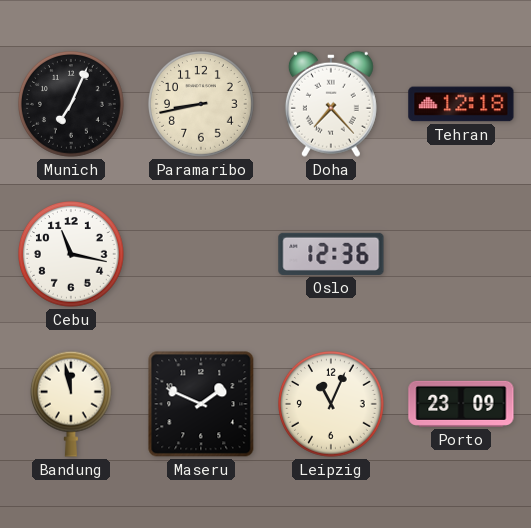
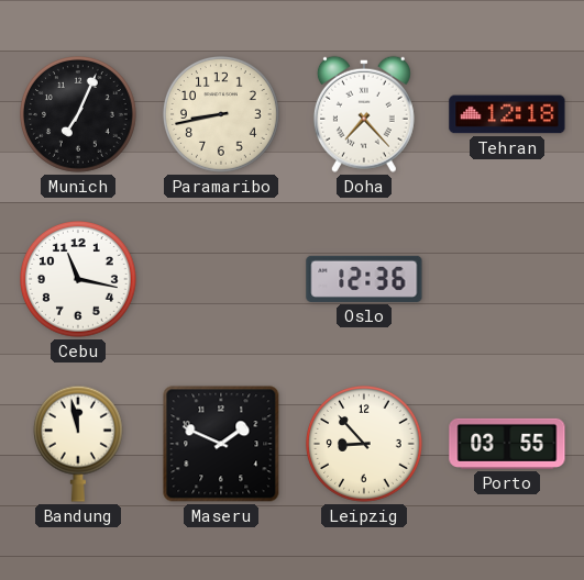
Leipzig: 11:04 -> 8:53
Porto: 23:09 -> 03:55
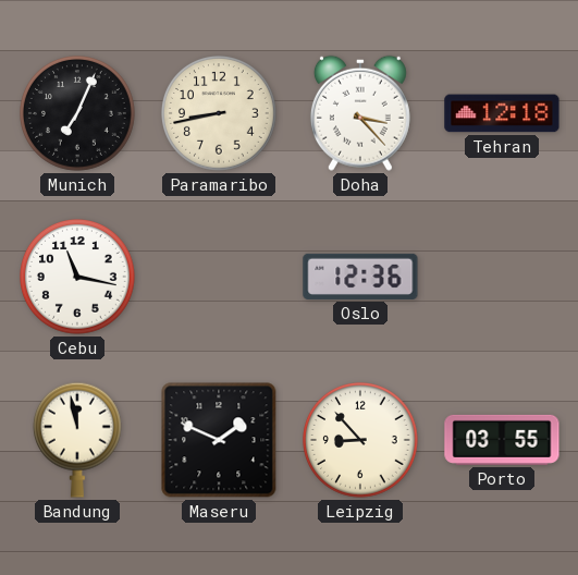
Doha: 7:23 -> 3:23
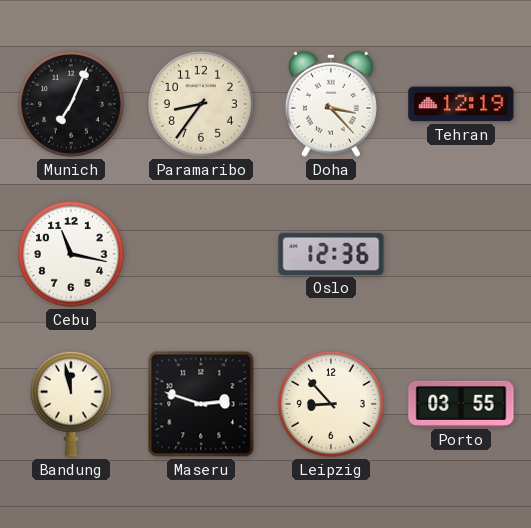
Paramaribo: 8:43 -> 8:36
Tehran: 12:18 -> 12:19
Maseru: 1:49 -> 2:48
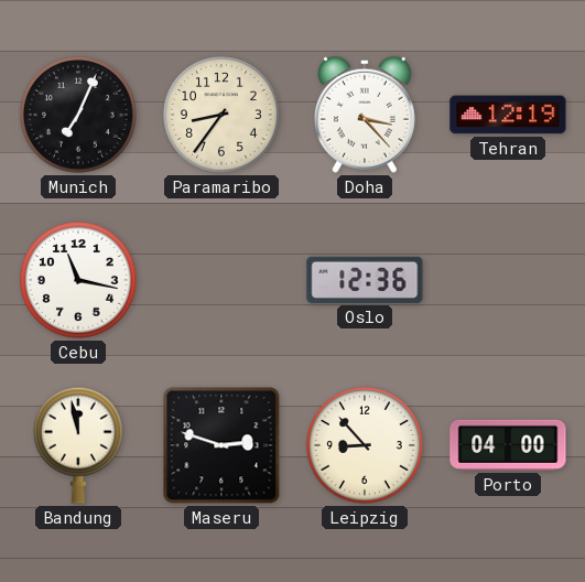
Porto: 03:55 -> 04:00
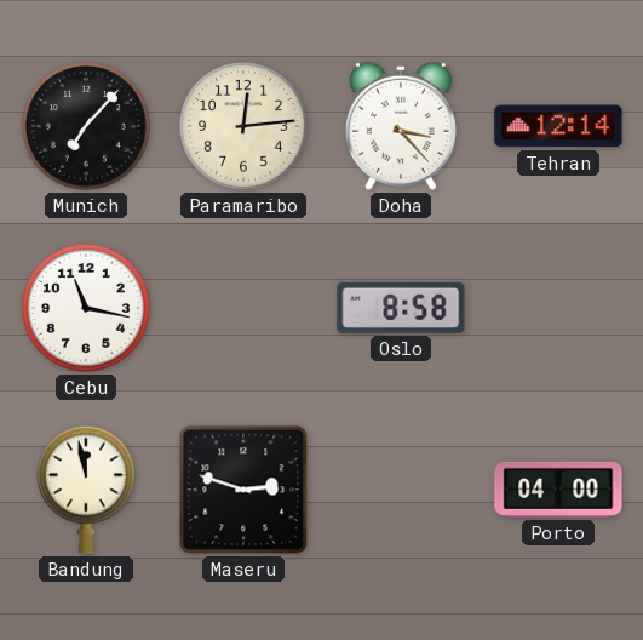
Munich: 7:04 -> 7:07
Paramaribo: 8:36 -> 12:14
Tehran: 12:19 -> 12:14
Oslo: 12:36 -> 8:58
Leipzig: 8:53 -> none
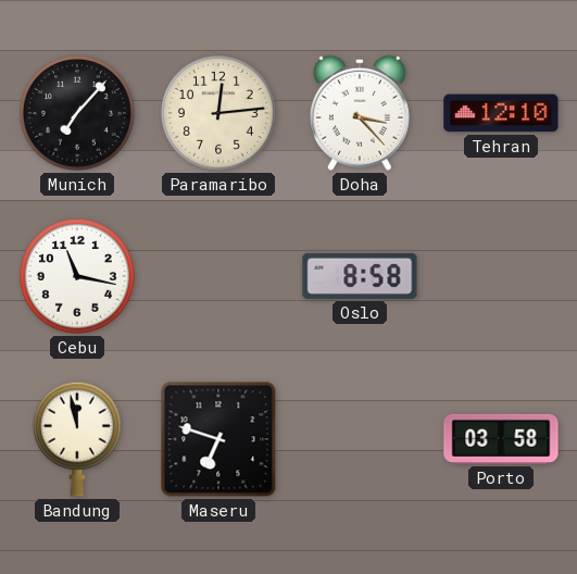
Tehran: 12:14 -> 12:10
Maseru: 2:48 -> 6:48
Porto: 04:00 -> 03:58
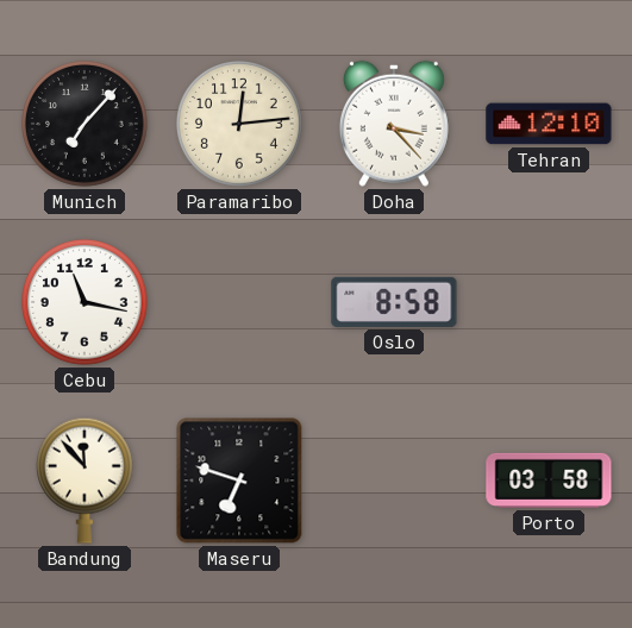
Bandung: 11:58 -> 11:53
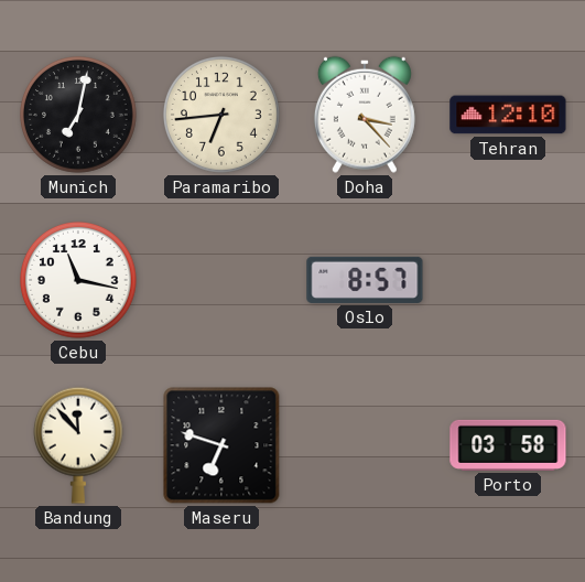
Munich: 7:07 -> 7:02
Paramaribo: 12:14 -> 6:44
Oslo: 8:58 -> 8:57
